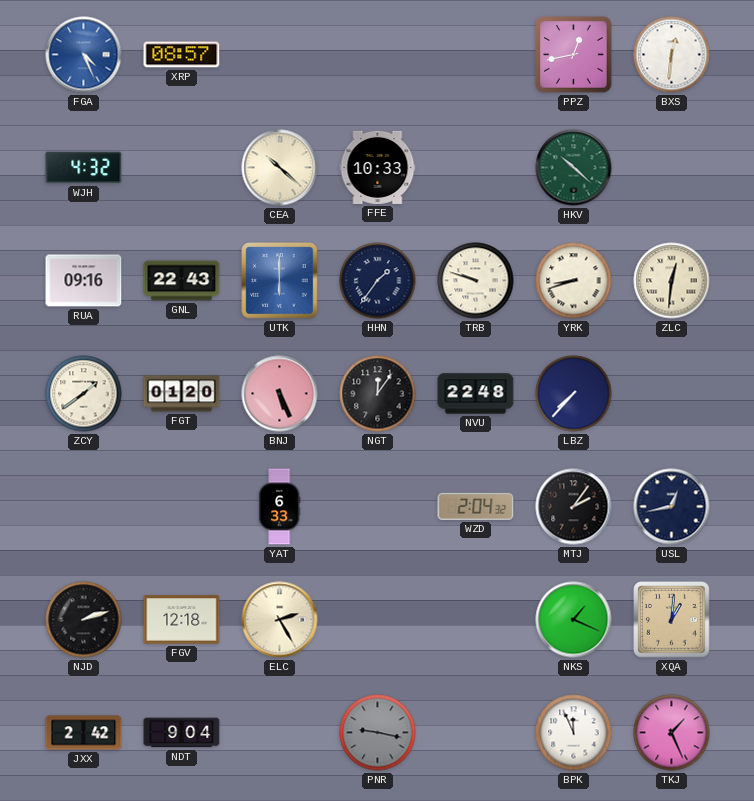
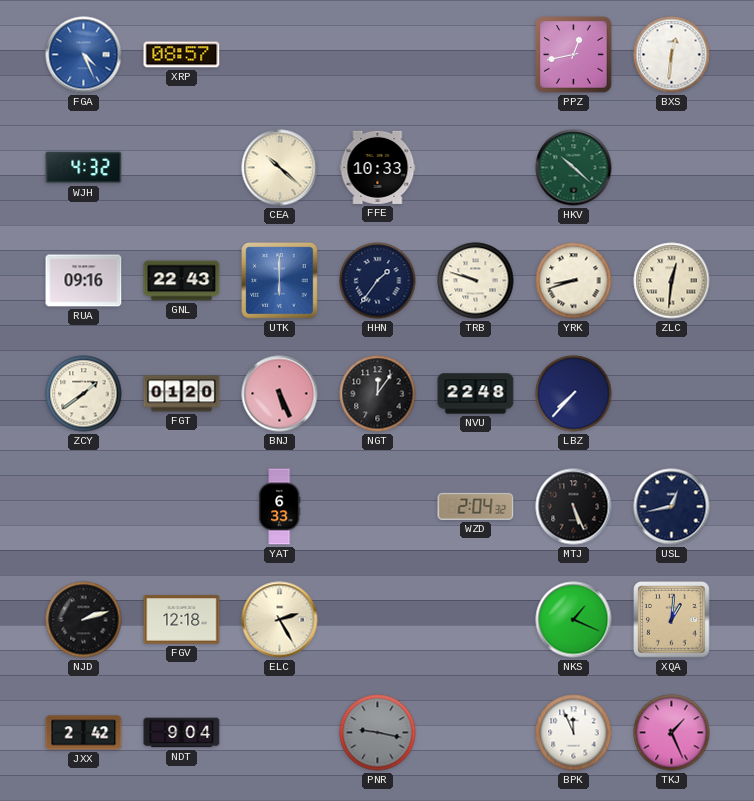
MTJ: 2:06 -> 5:26
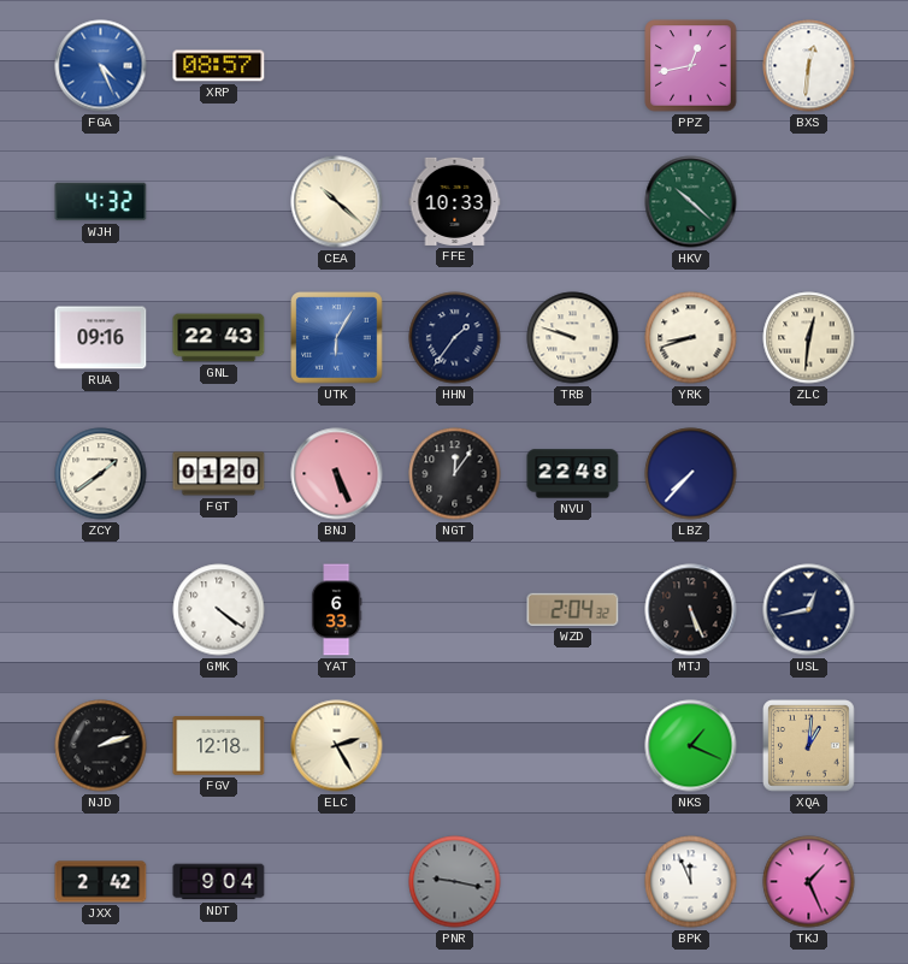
UTK: 6:00 -> 6:05
GMK: none -> 4:21
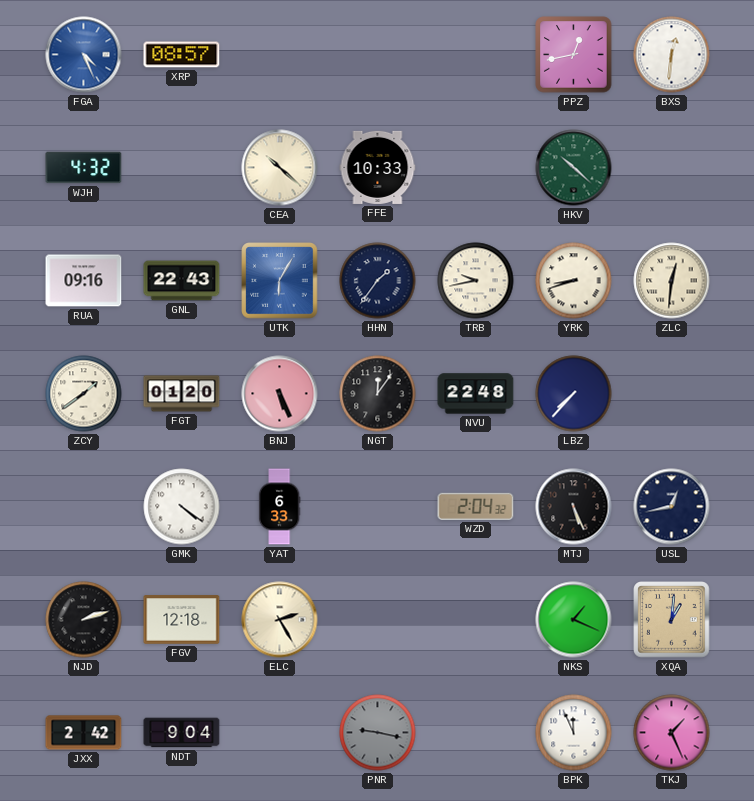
TRB: 9:48 -> 9:43
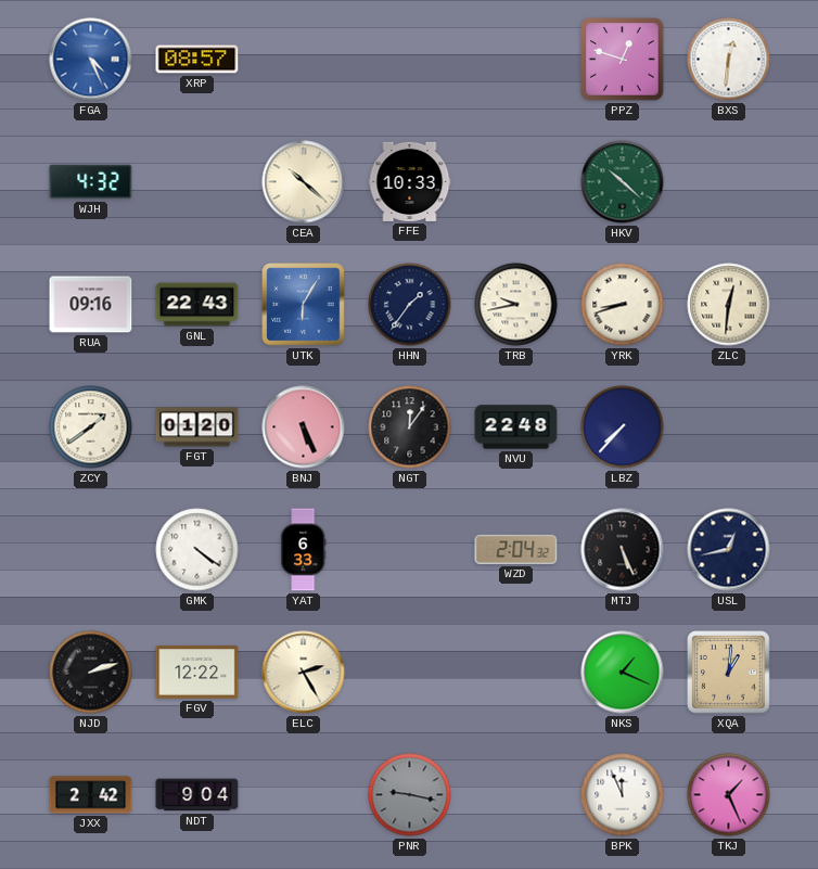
PPZ: 12:43 -> 12:48
FGV: 12:18 -> 12:22
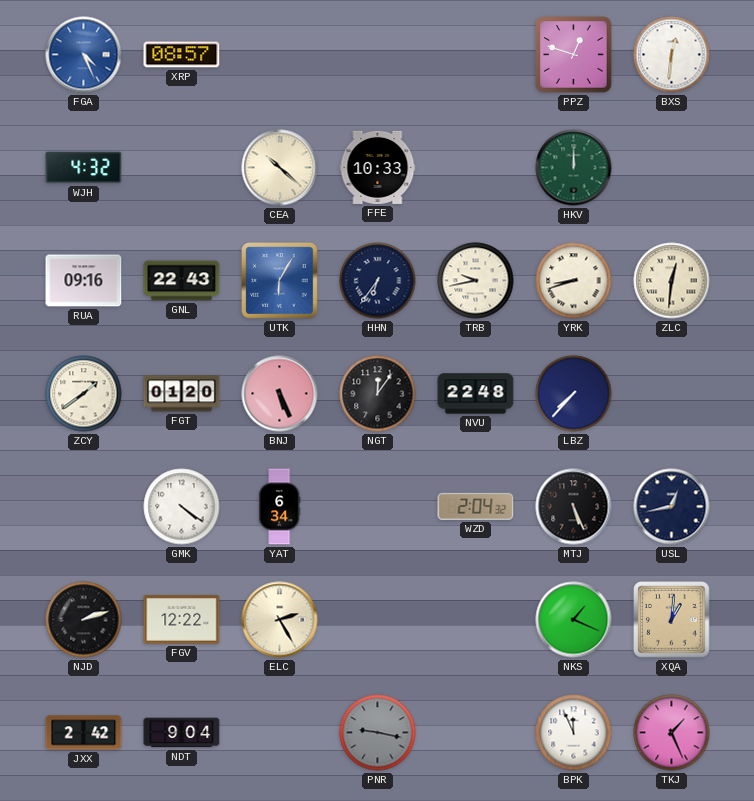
HKV: 10:22 -> 12:00
HHN: 1:36 -> 6:36
YAT: 6:33 -> 6:34
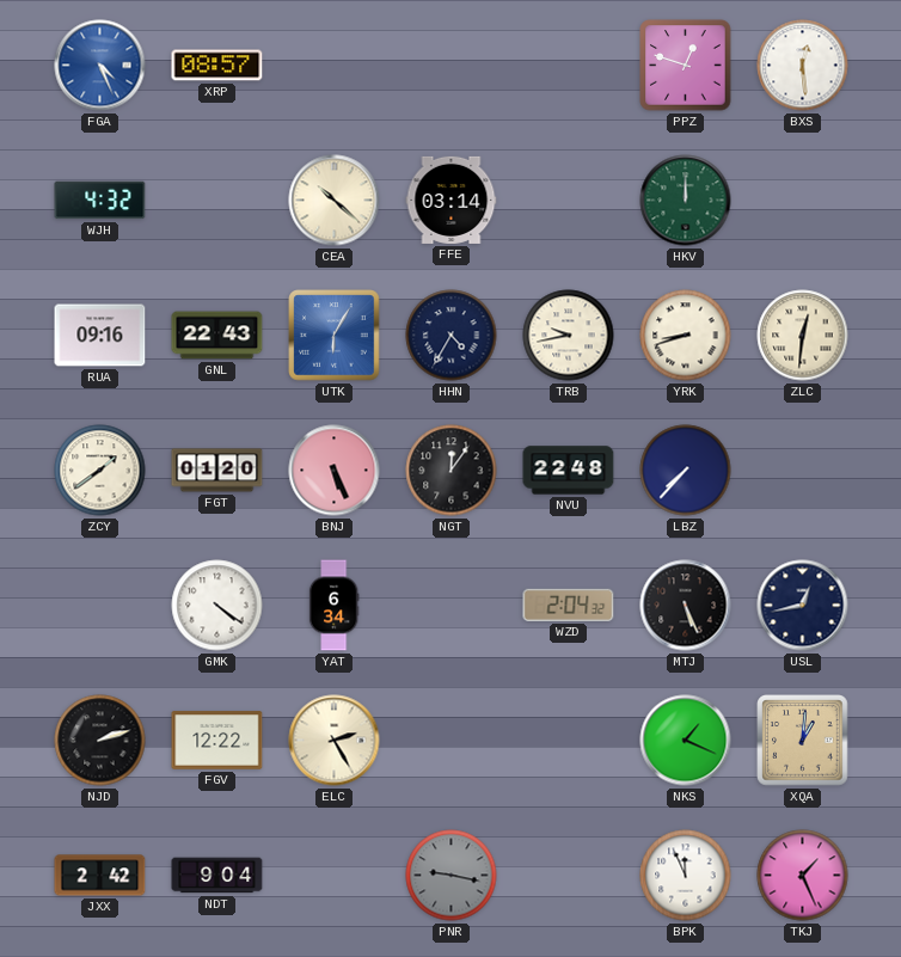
BXS: 12:31 -> 12:29
FFE: 10:33 -> 03:14
HHN: 6:36 -> 4:35
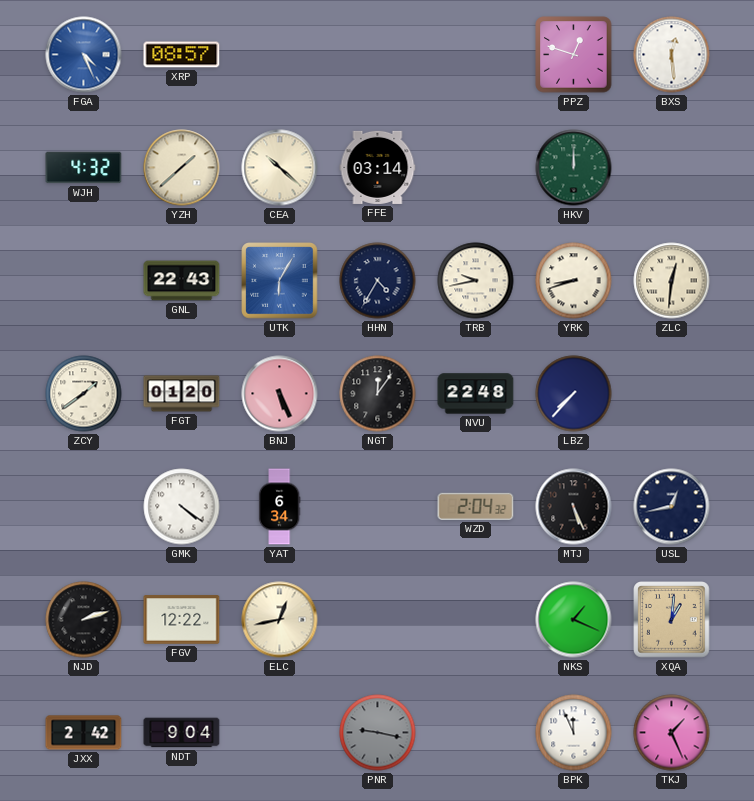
YZH: none -> 1:38
RUA: 09:16 -> none
ELC: 2:25 -> 12:43
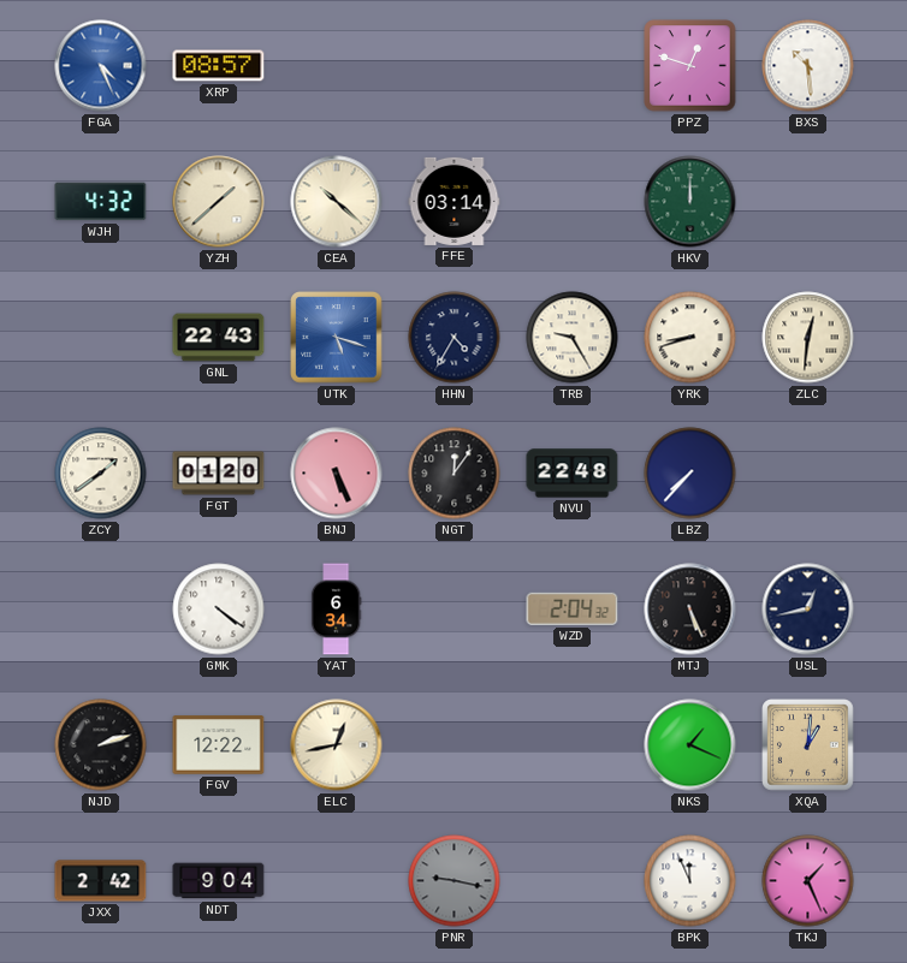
BXS: 12:29 -> 10:29
UTK: 6:05 -> 5:18
TRB: 9:43 -> 9:25
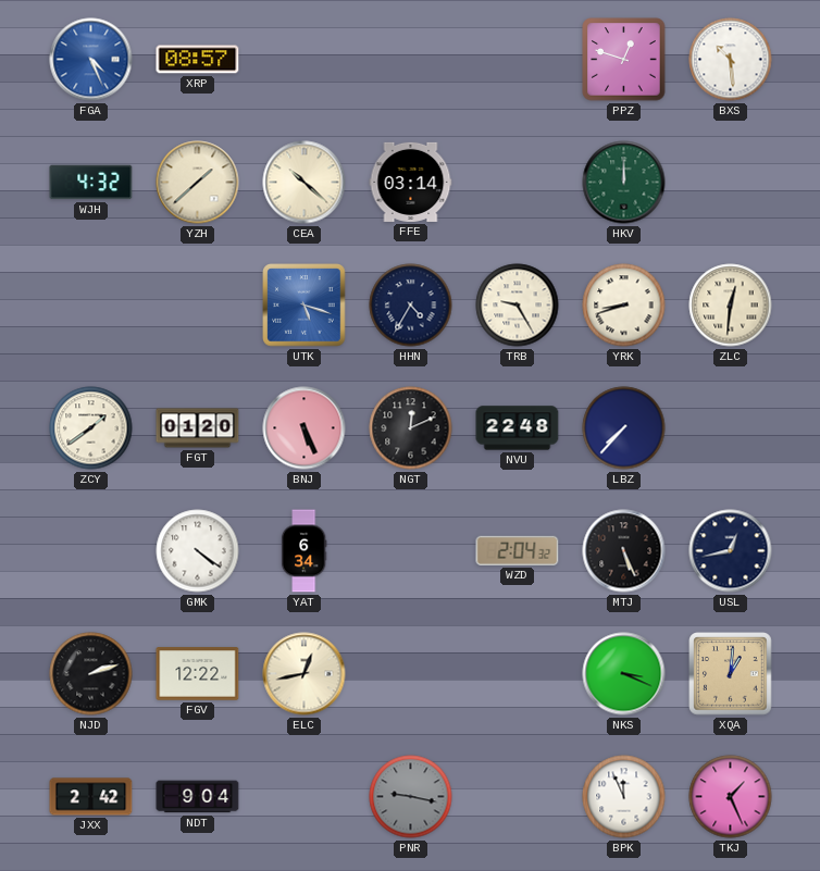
GNL: 22:43 -> none
NGT: 12:06 -> 12:11
NKS: 1:19 -> 3:19
